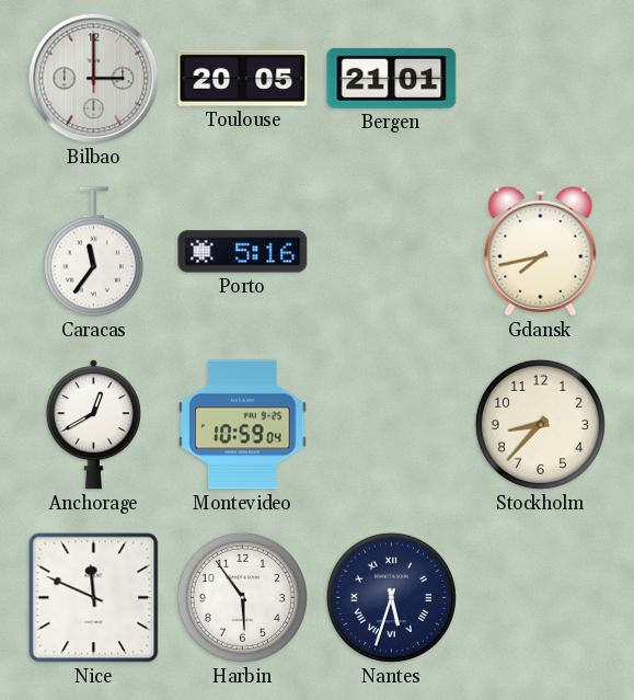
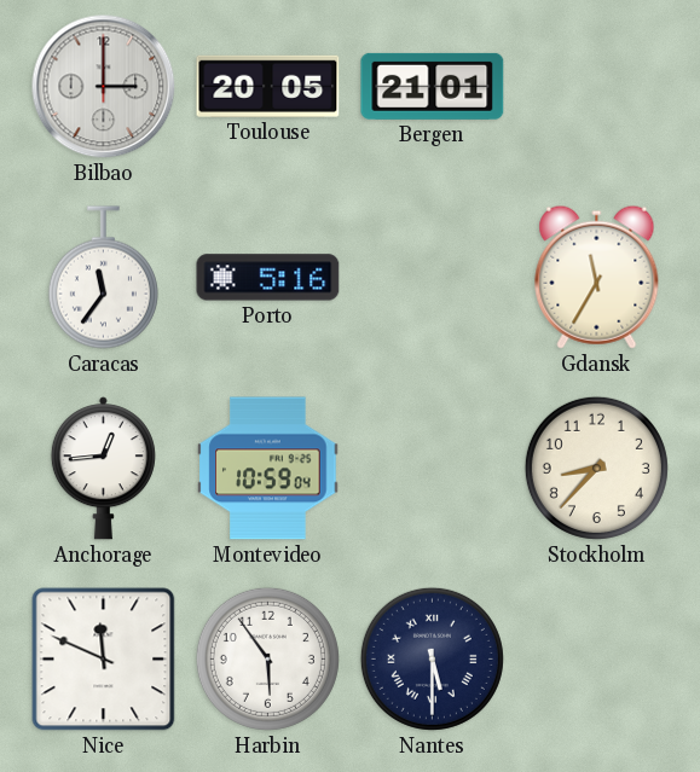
Gdansk: 7:43 -> 11:35
Anchorage: 12:40 -> 12:44
Nantes: 5:33 -> 5:30
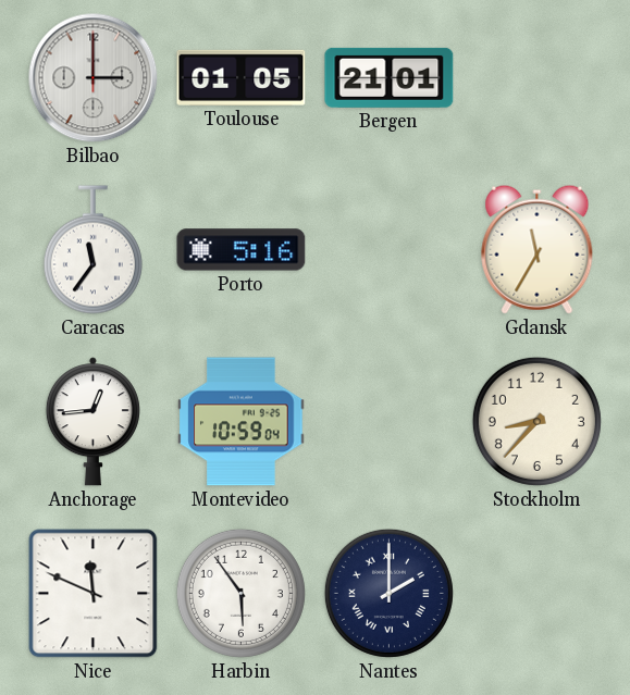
Toulouse: 20:05 -> 01:05
Nantes: 5:30 -> 2:00
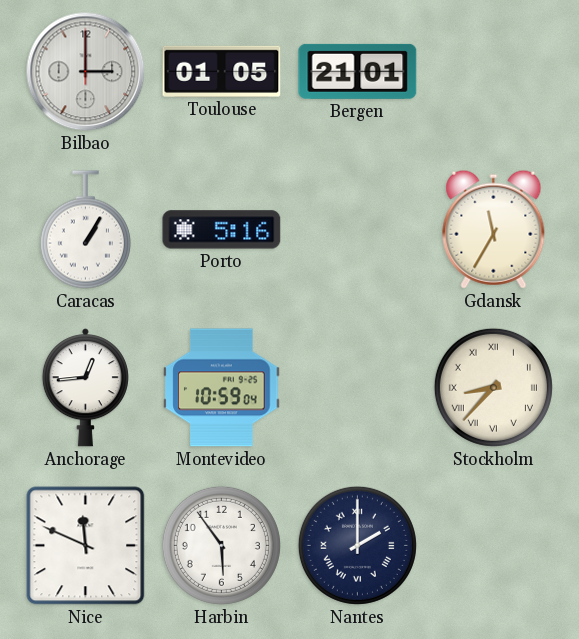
Caracas: 11:36 -> 1:05
Stockholm numerals: Arabic -> Roman
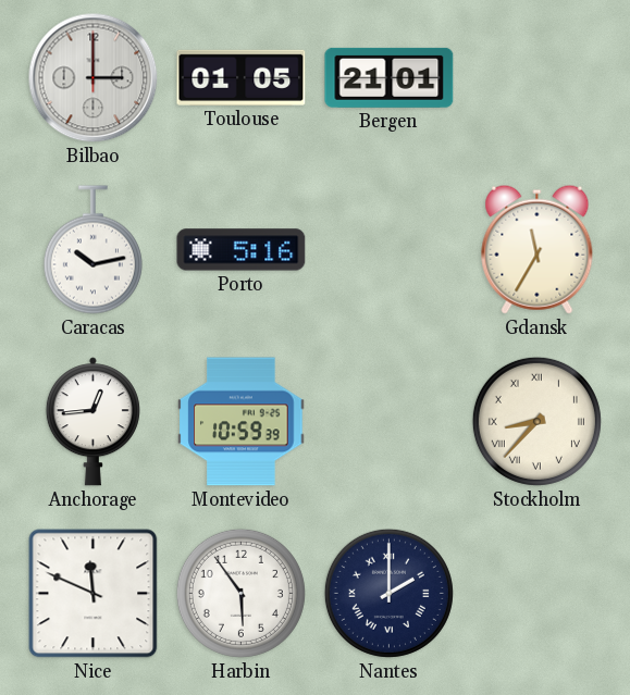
Caracas: 1:05 -> 10:13
Montevideo: 10:59:04 -> 10:59:39
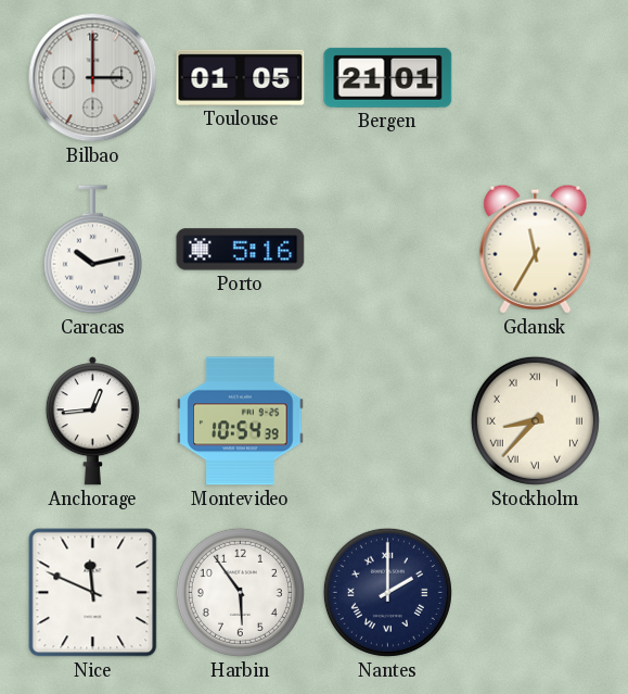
Montevideo: 10:59 -> 10:54
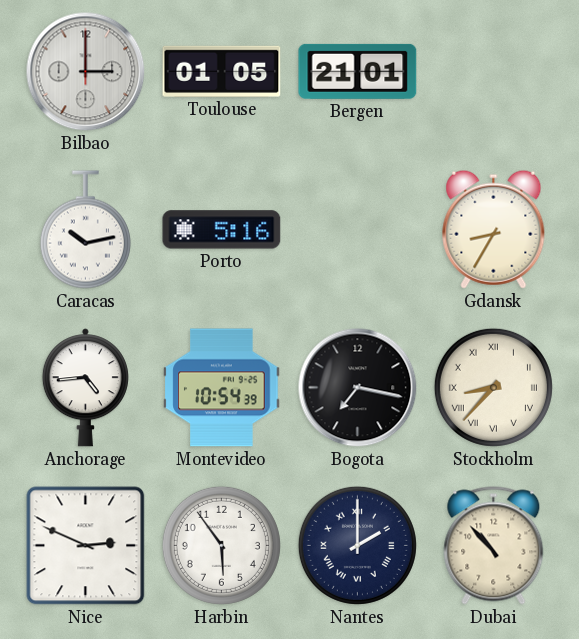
Gdansk: 11:35 -> 8:35
Anchorage: 12:44 -> 4:44
Bogota: none -> 7:17
Nice: 11:49 -> 2:49
Dubai: none -> 10:53
